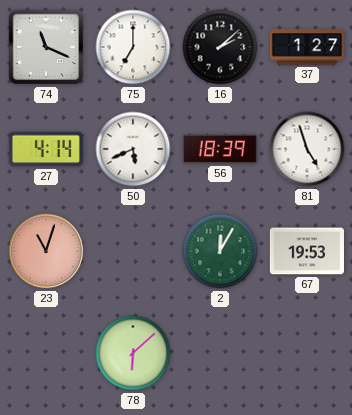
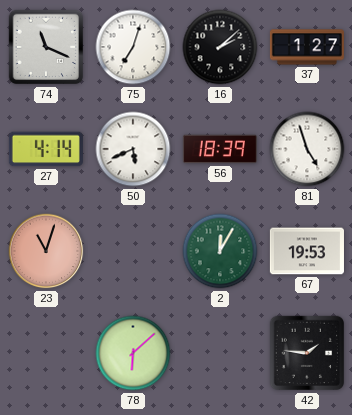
75: 7:00 -> 7:03
42: none -> 1:46
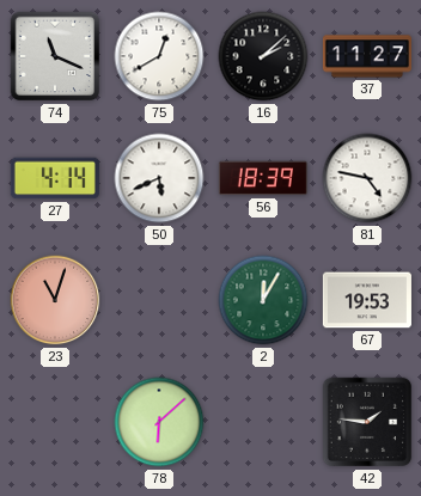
75: 7:03 -> 12:40
37: 1:27 -> 11:27
81: 4:57 -> 4:47
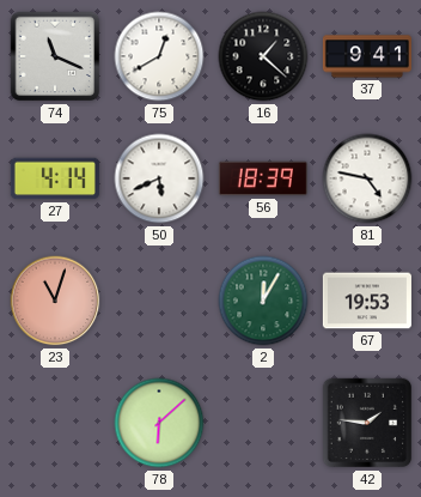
16: 2:08 -> 1:22
37: 11:27 -> 9:41
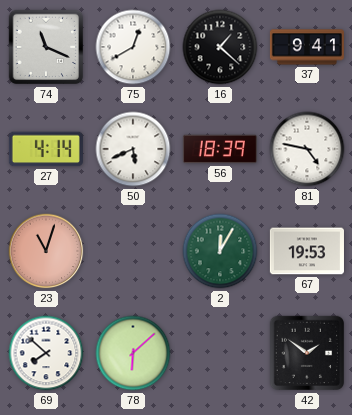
69: none -> 7:52
42: 1:46 -> 1:51
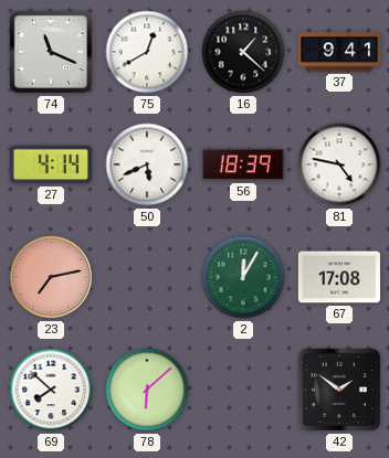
23: 11:03 -> 7:13
67: 19:53 -> 17:08
